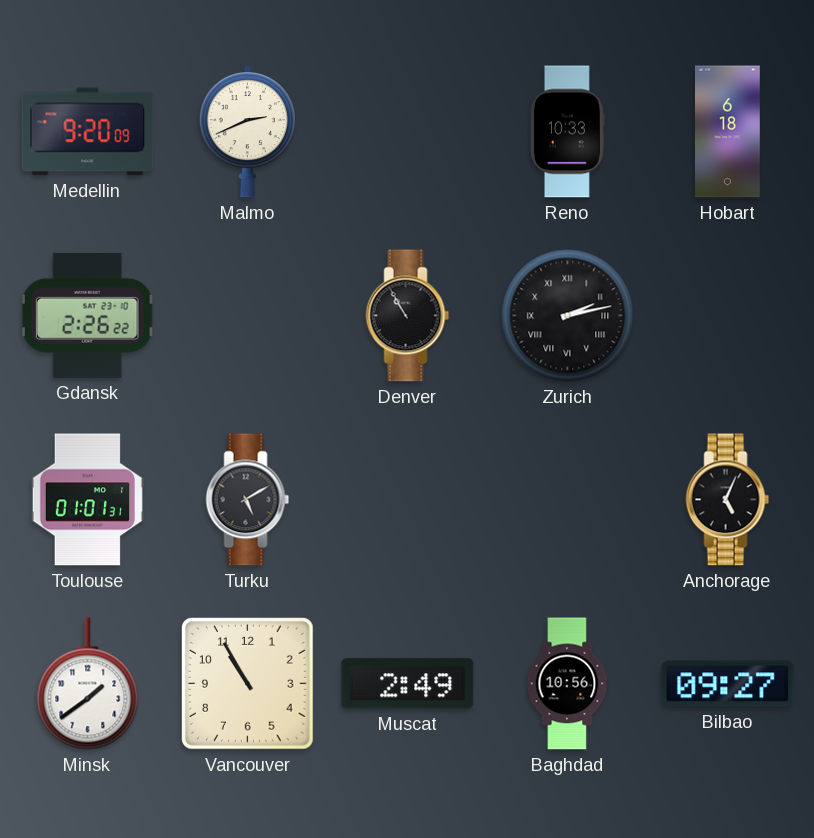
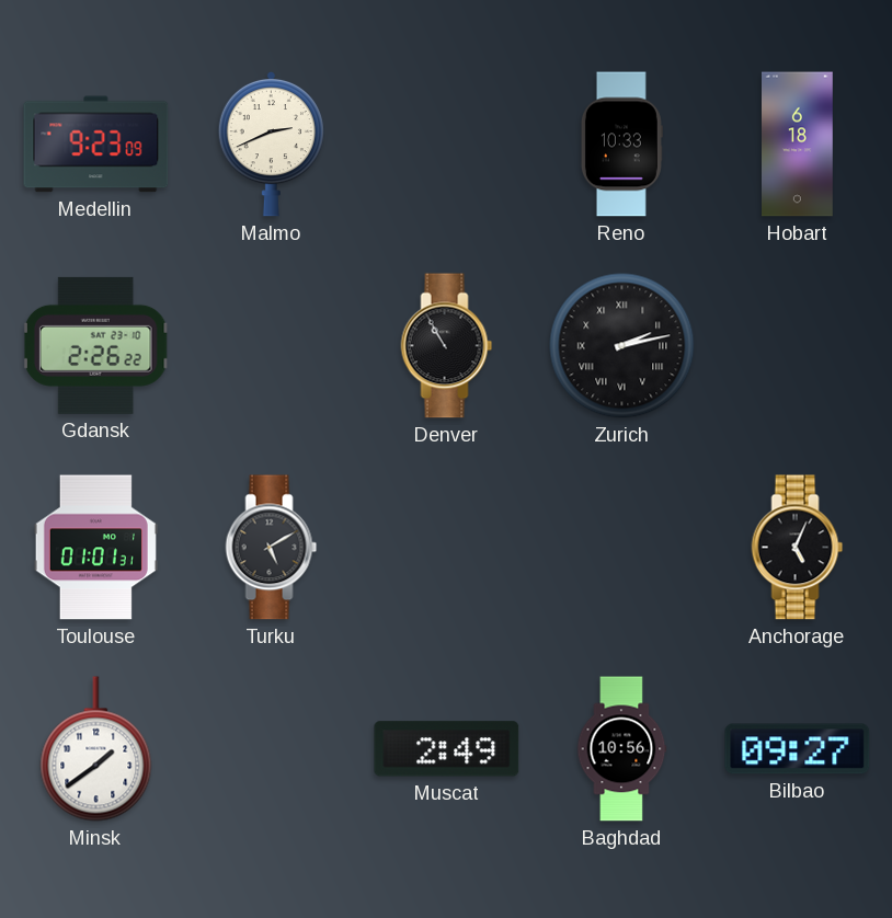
Medellin: 9:20 -> 9:23
Vancouver: 10:55 -> none
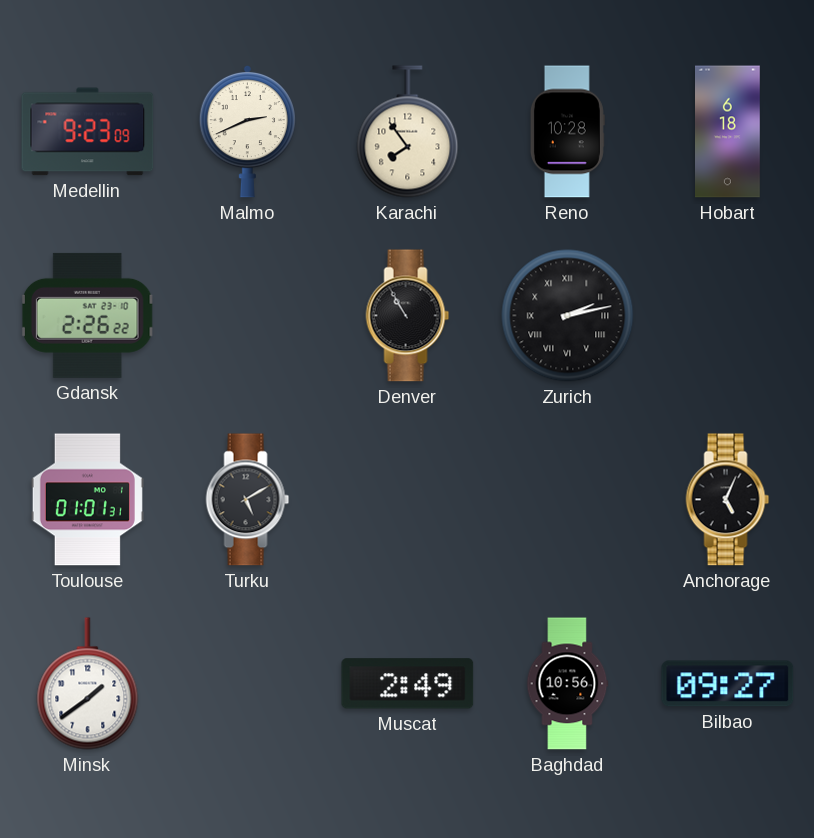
Karachi: none -> 7:54
Reno: 10:33 -> 10:28
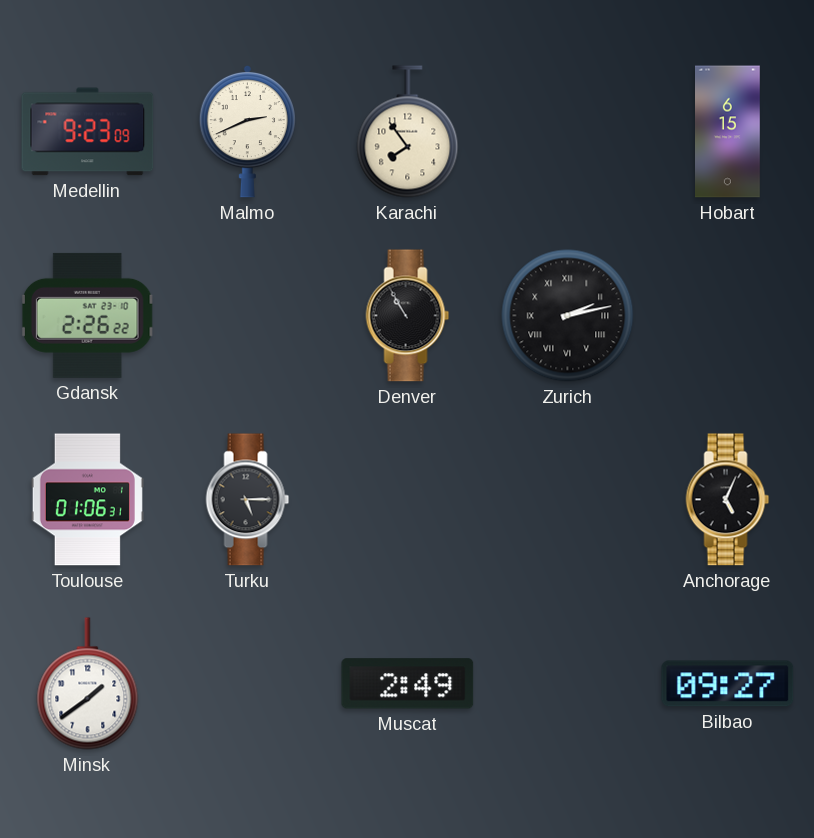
Reno: 10:28 -> none
Hobart: 6:18 -> 6:15
Toulouse: 01:01 -> 01:06
Turku: 5:10 -> 5:15
Baghdad: 10:56 -> none
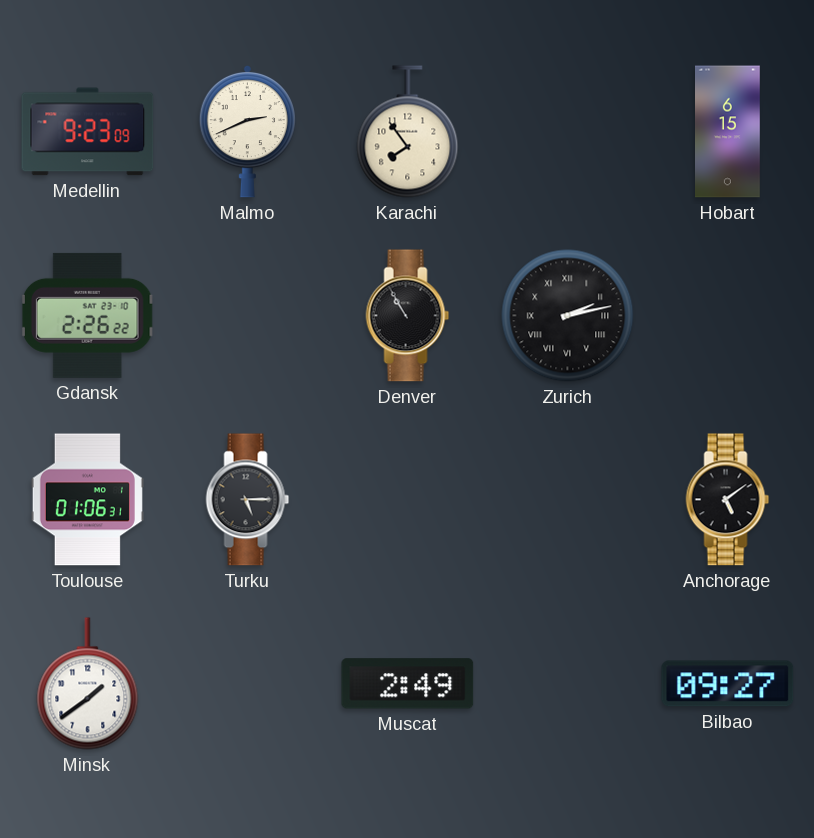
Anchorage: 5:04 -> 5:09
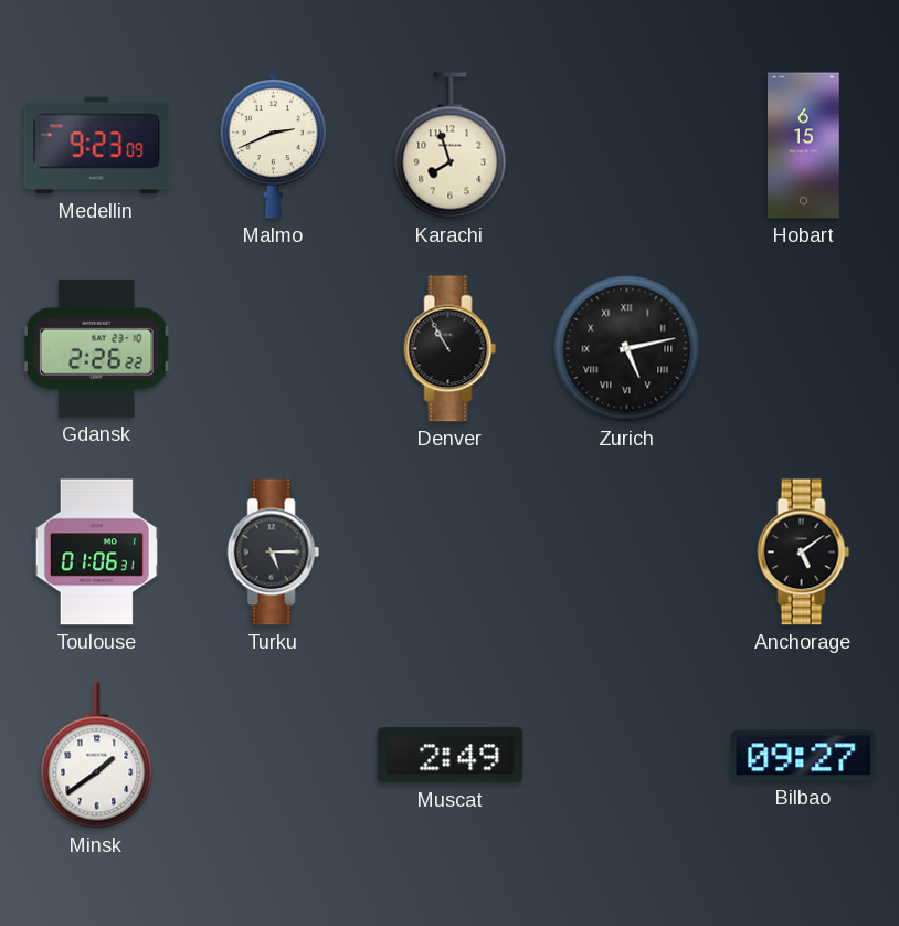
Karachi: 7:54 -> 7:57
Zurich: 2:13 -> 5:13
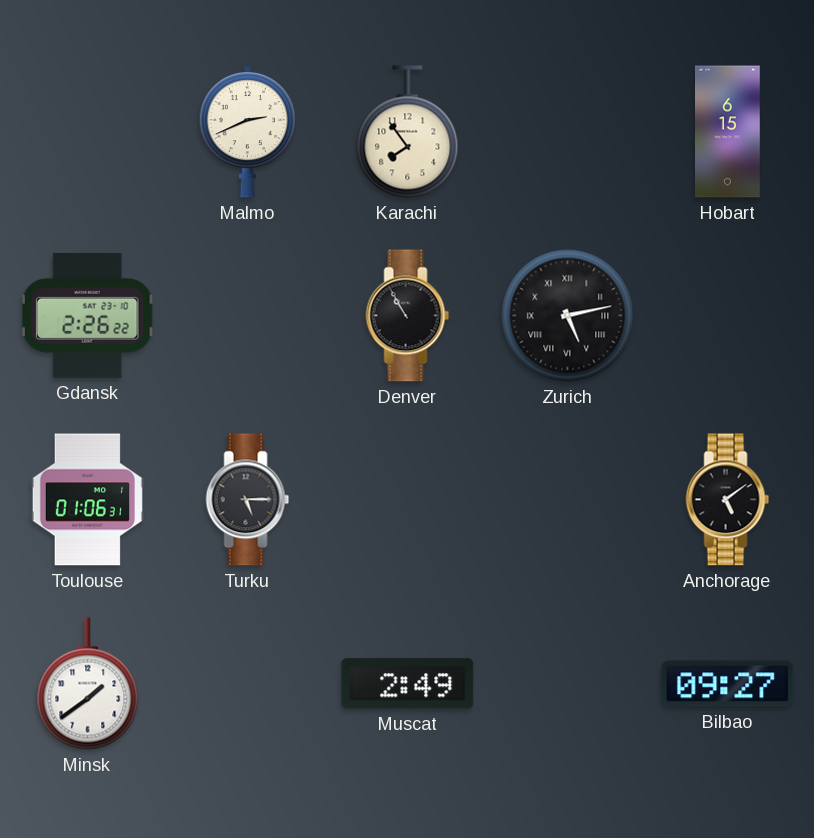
Medellin: 9:23 -> none
Karachi: 7:57 -> 7:54
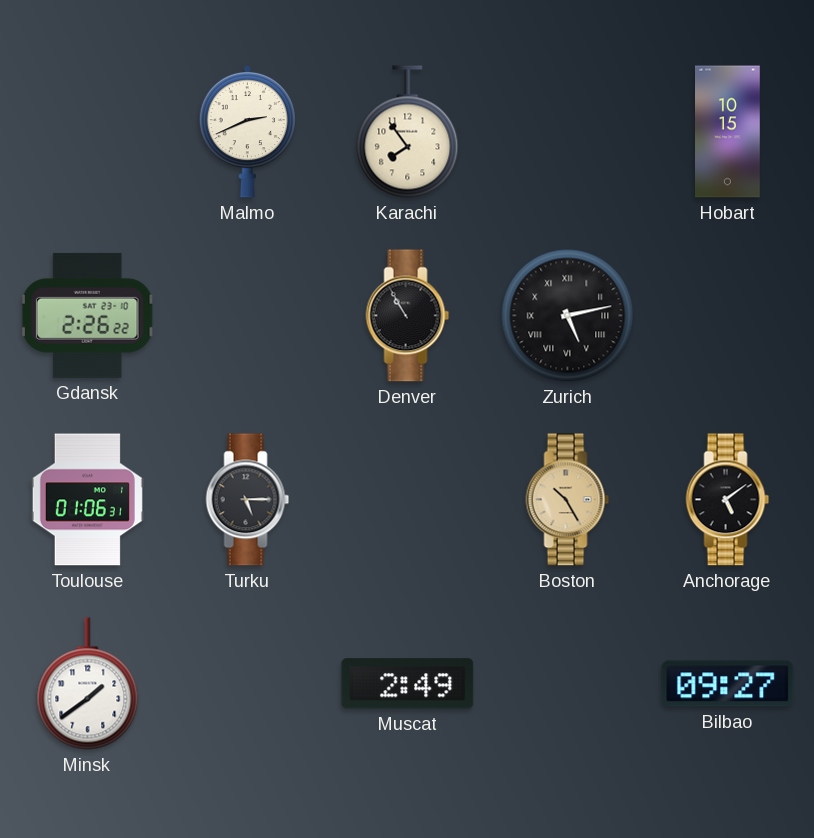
Hobart: 6:15 -> 10:15
Boston: none -> 10:25
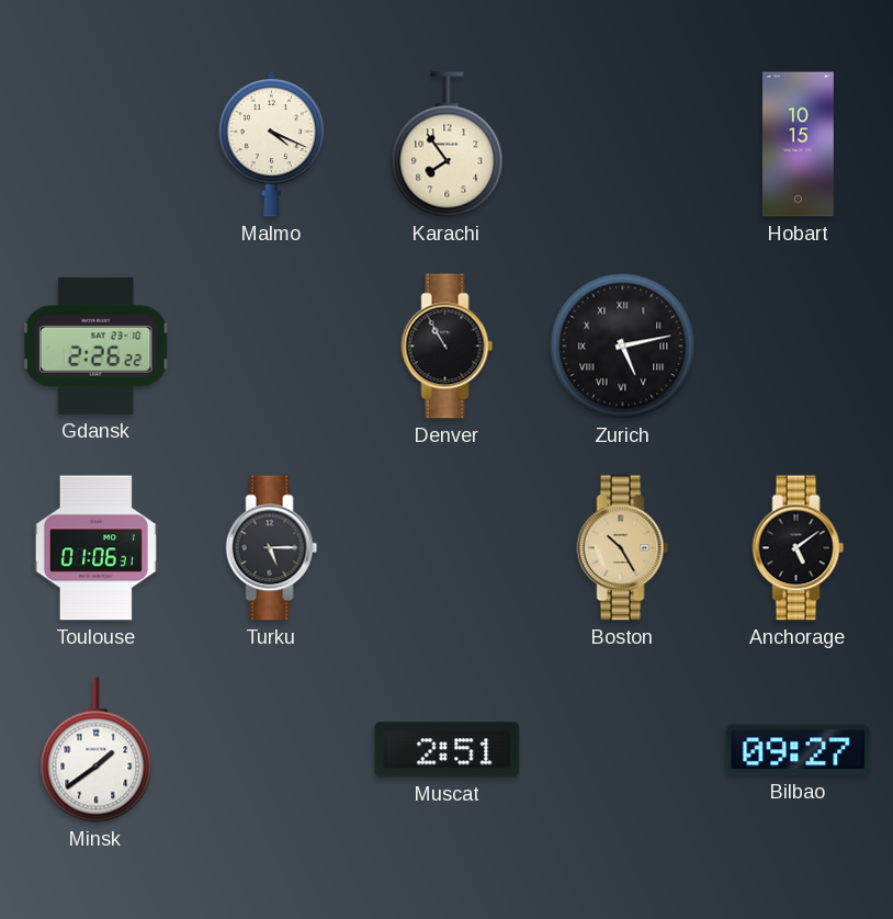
Malmo: 2:41 -> 4:19
Muscat: 2:49 -> 2:51
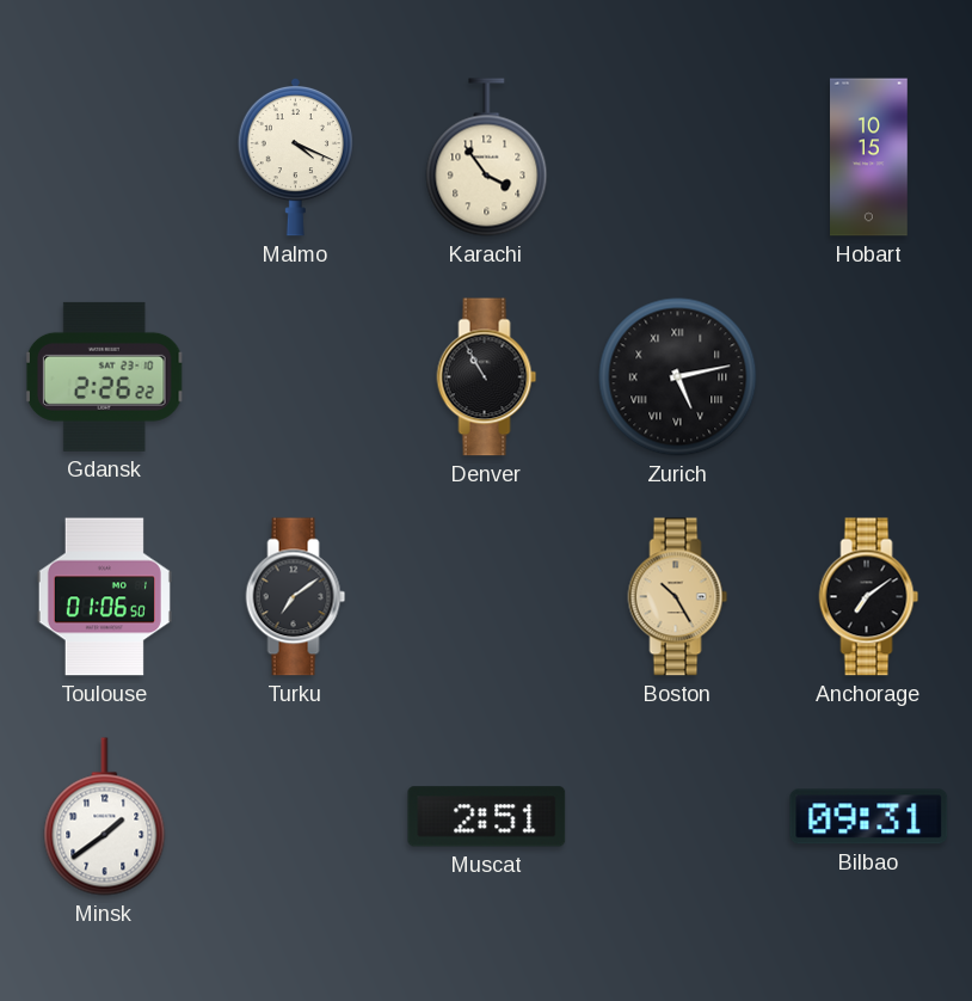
Karachi: 7:54 -> 3:54
Toulouse: 01:06:31 -> 01:06:50
Turku: 5:15 -> 7:09
Anchorage: 5:09 -> 7:09
Bilbao: 09:27 -> 09:31
